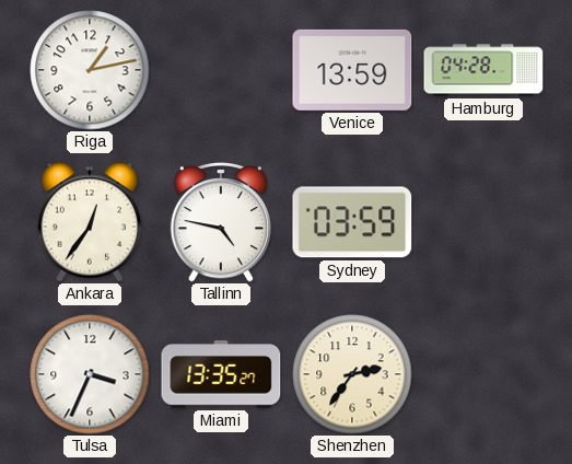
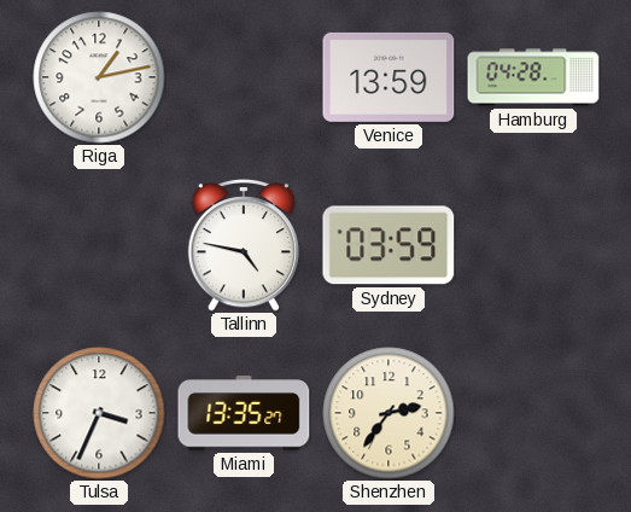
Ankara: 12:36 -> none
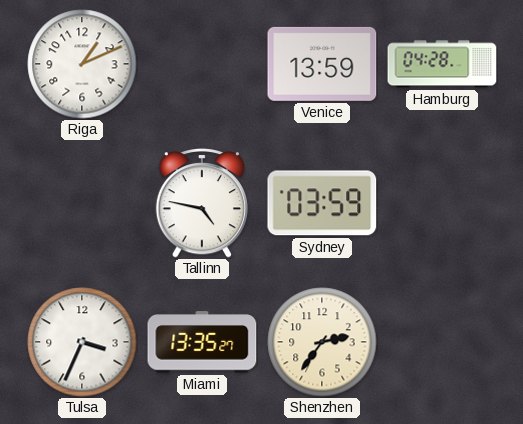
Riga: 1:13 -> 1:11
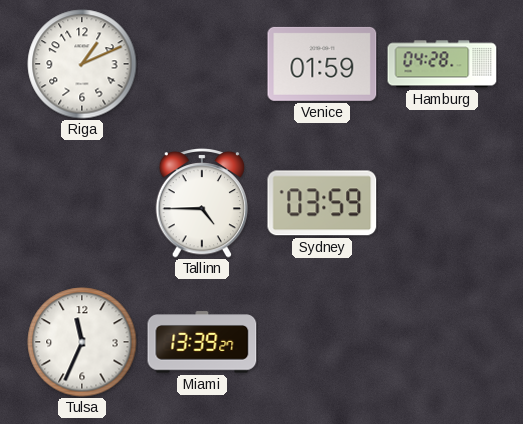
Venice: 13:59 -> 01:59
Tallinn: 4:47 -> 4:45
Tulsa: 3:34 -> 11:34
Miami: 13:35 -> 13:39
Shenzhen: 2:36 -> none
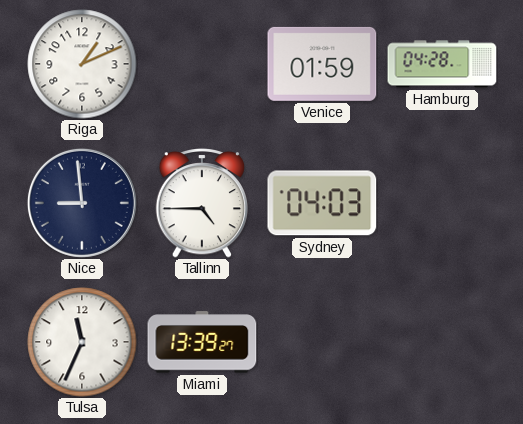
Nice: none -> 8:59
Sydney: 03:59 -> 04:03
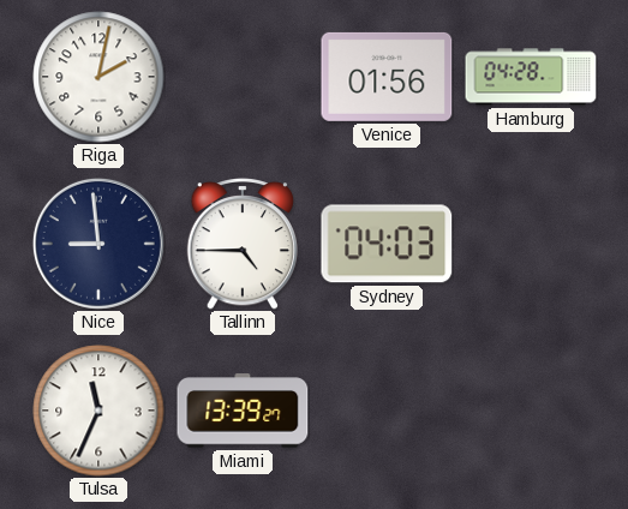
Riga: 1:11 -> 2:02
Venice: 01:59 -> 01:56
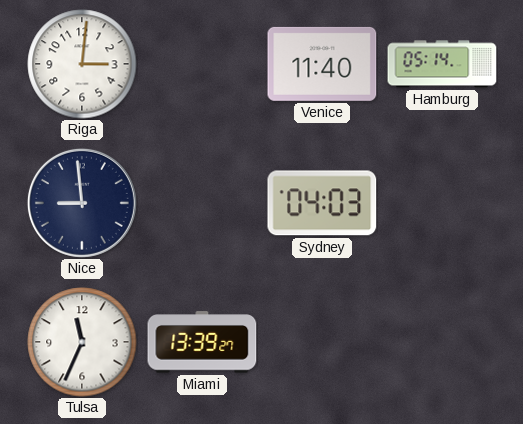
Riga: 2:02 -> 3:01
Venice: 01:56 -> 11:40
Hamburg: 04:28 -> 05:14
Tallinn: 4:45 -> none
